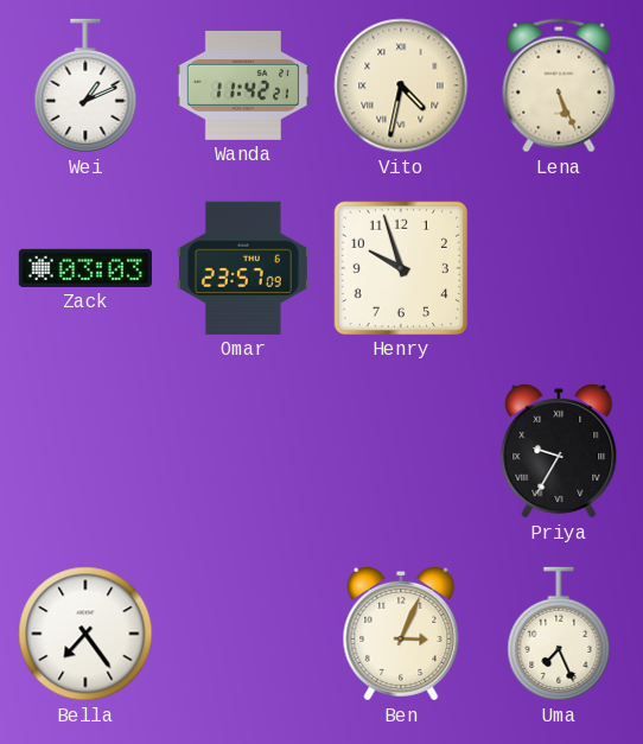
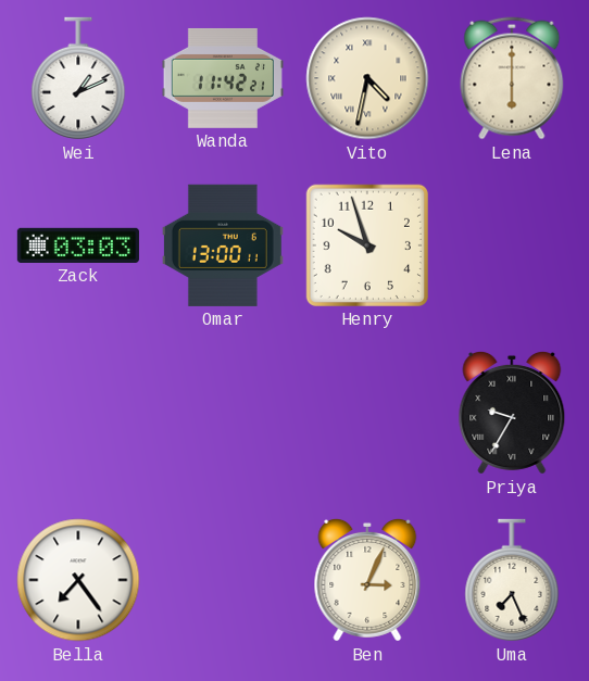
Lena: 5:26 -> 6:00
Omar: 23:57 -> 13:00
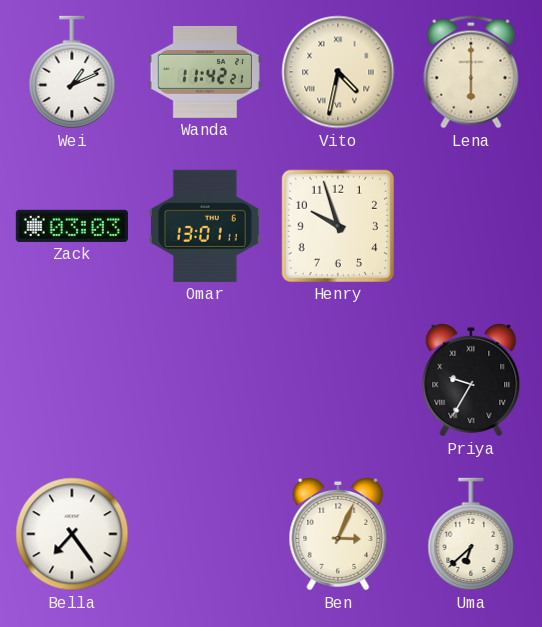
Omar: 13:00 -> 13:01
Uma: 7:26 -> 6:38
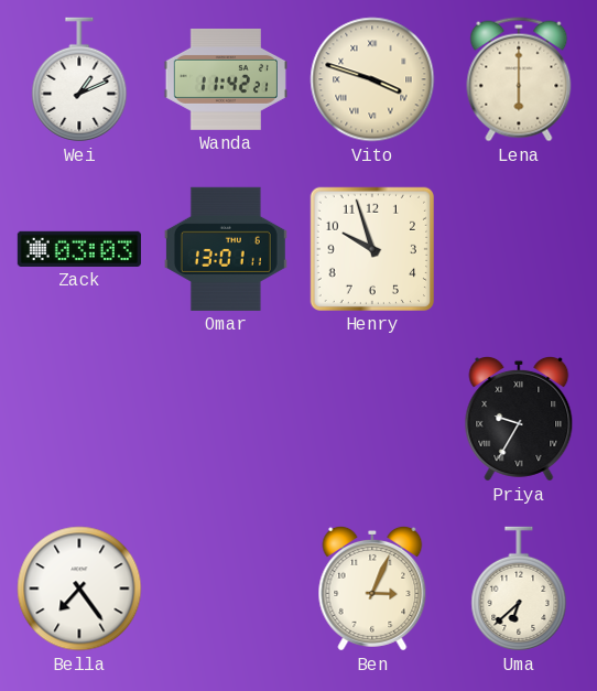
Vito: 4:32 -> 3:48
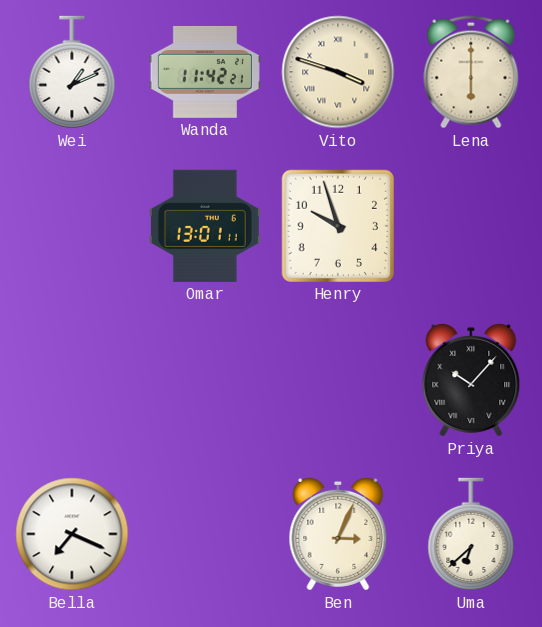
Zack: 03:03 -> none
Priya: 9:35 -> 10:07
Bella: 7:24 -> 7:19
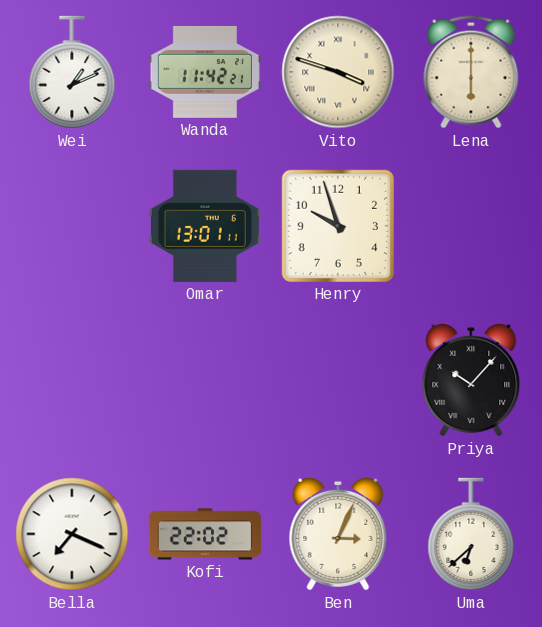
Kofi: none -> 22:02
